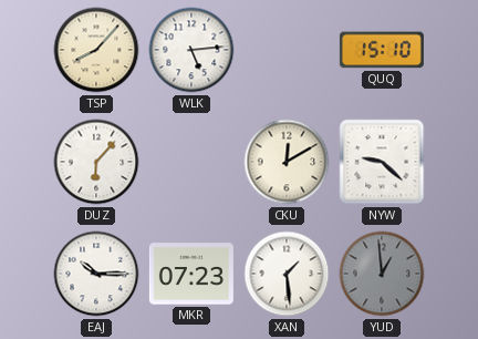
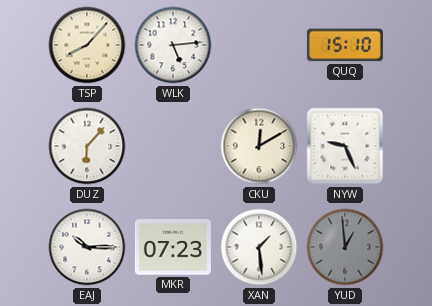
NYW: 9:22 -> 9:26
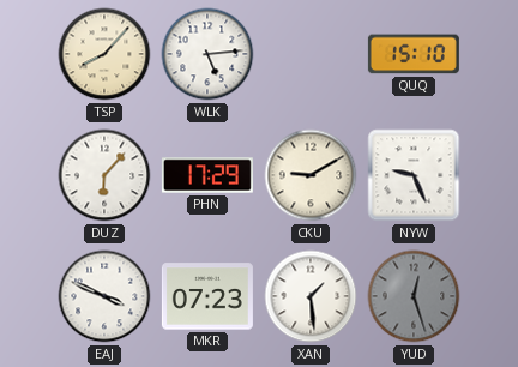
PHN: none -> 17:29
CKU: 12:10 -> 9:10
EAJ: 10:15 -> 3:49
YUD: 12:59 -> 12:27
